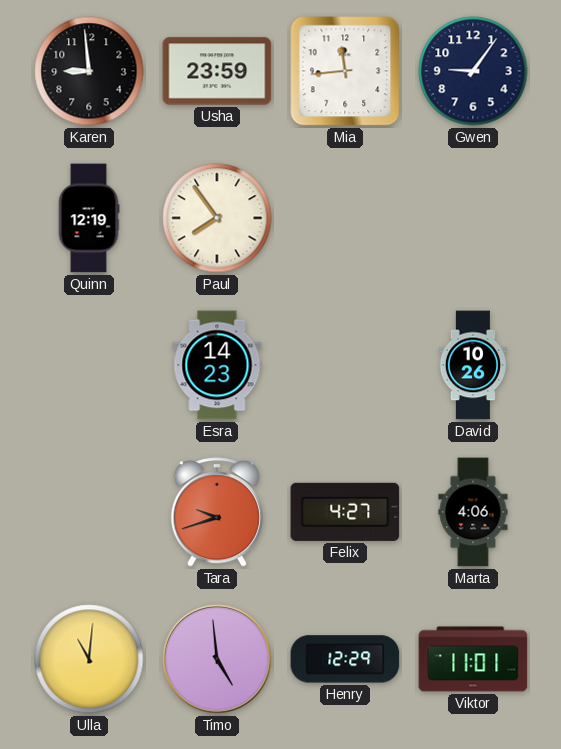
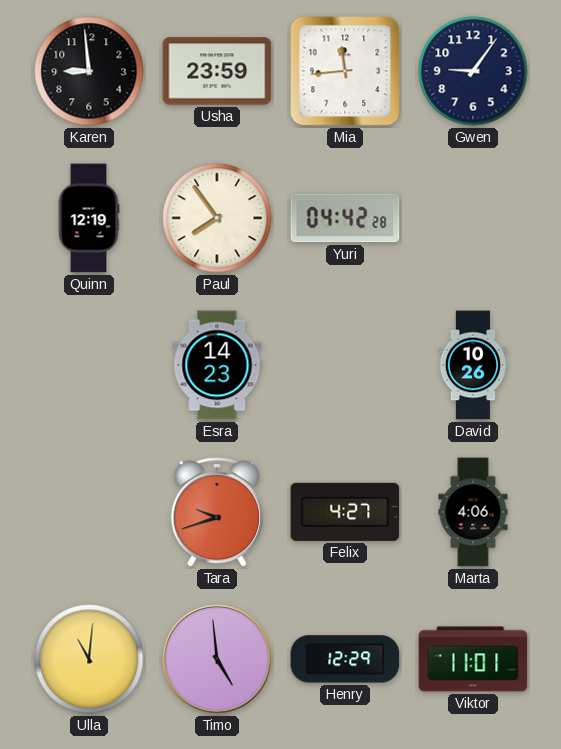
Yuri: none -> 04:42
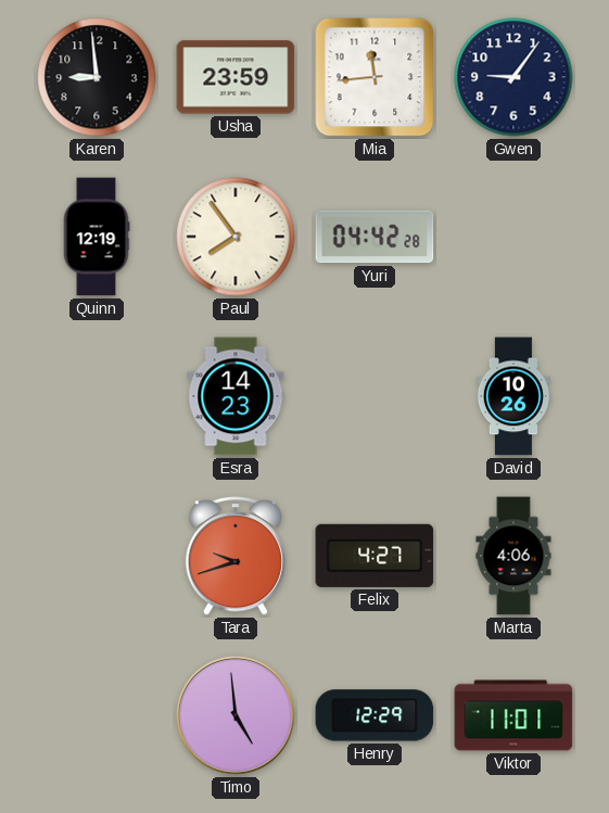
Ulla: 11:01 -> none
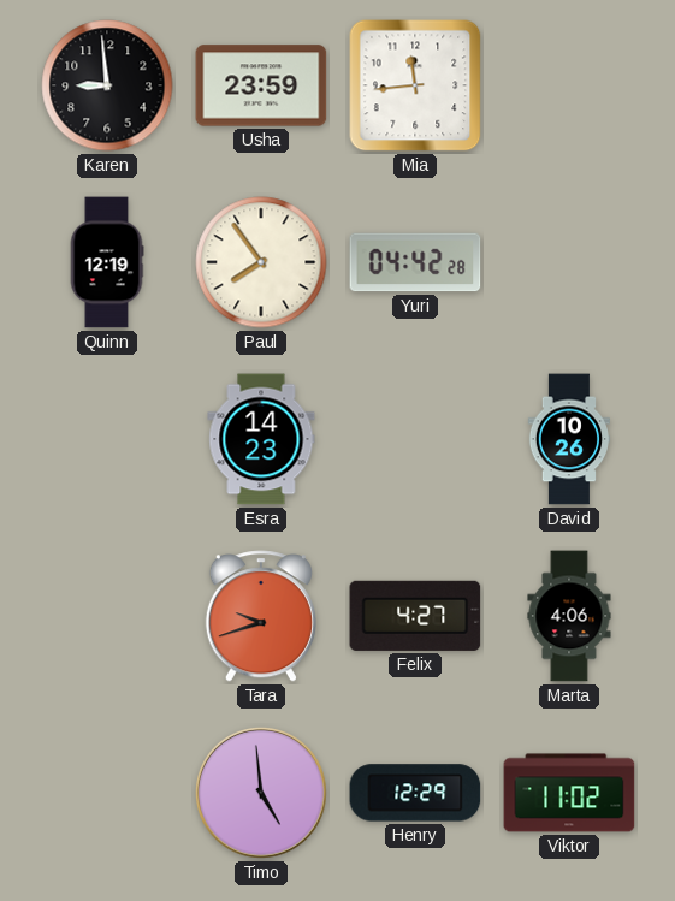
Gwen: 9:06 -> none
Viktor: 11:01 -> 11:02
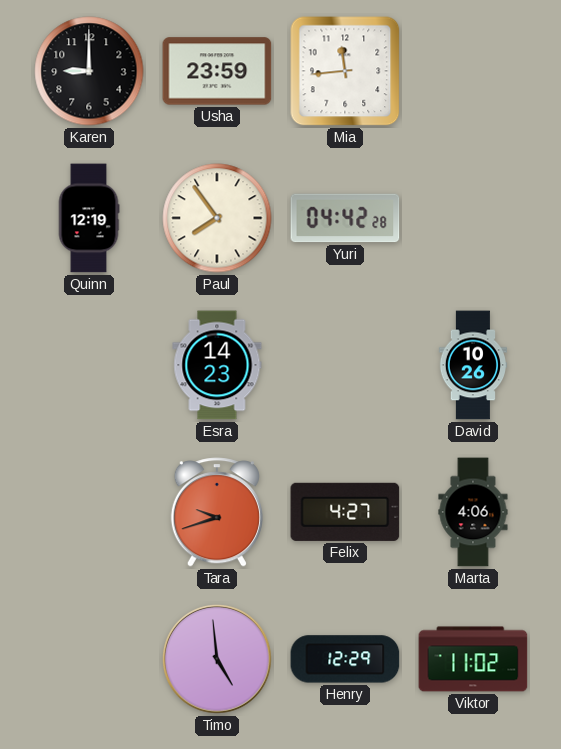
Karen: 8:59 -> 9:00
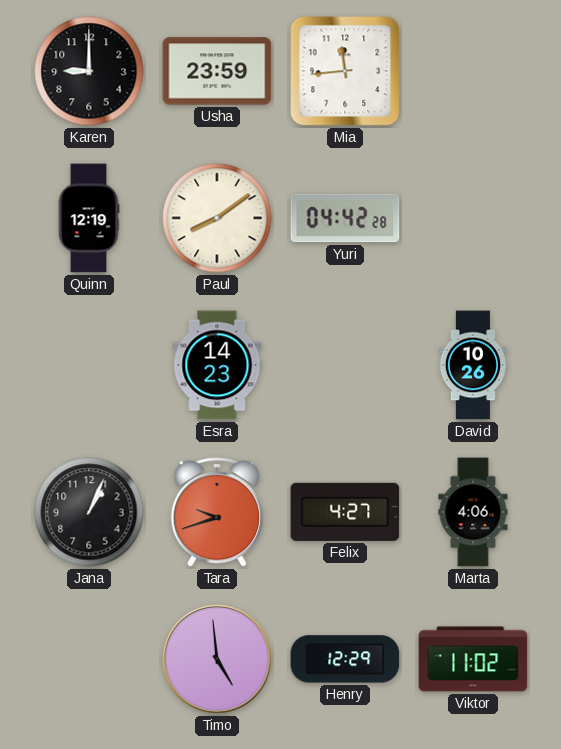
Paul: 7:54 -> 8:09
Jana: none -> 1:04
